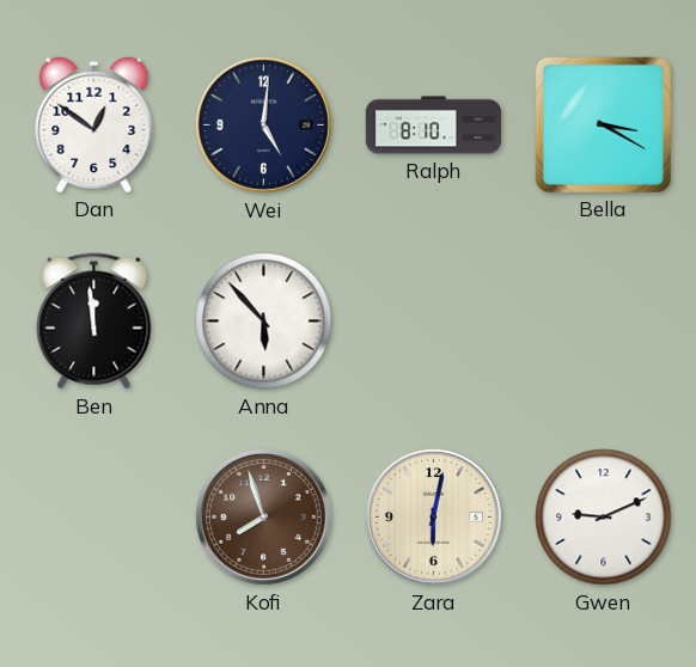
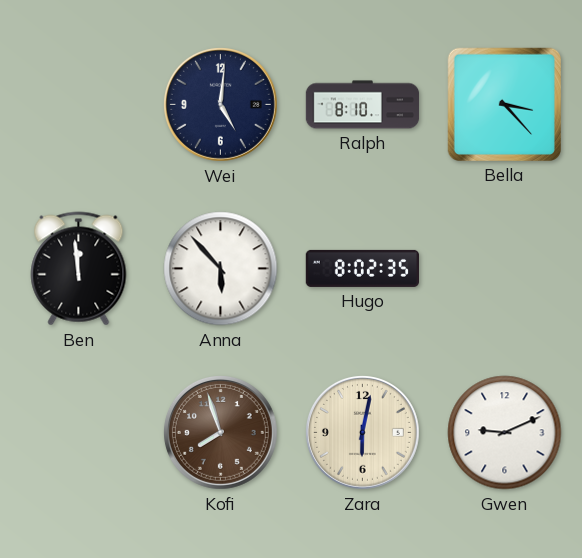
Dan: 12:51 -> none
Bella: 3:20 -> 3:23
Hugo: none -> 8:02
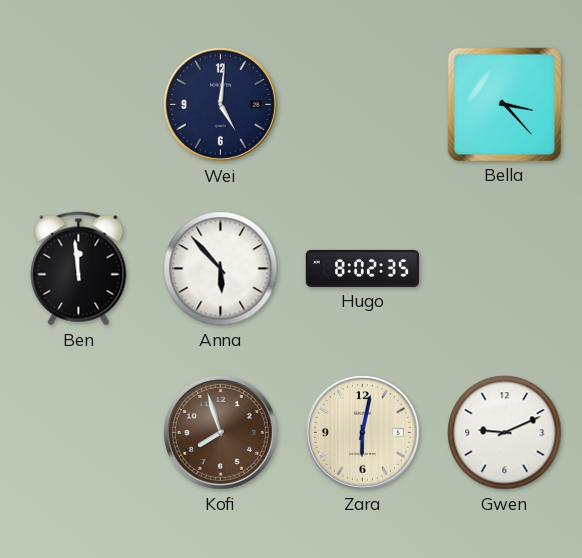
Ralph: 8:10 -> none
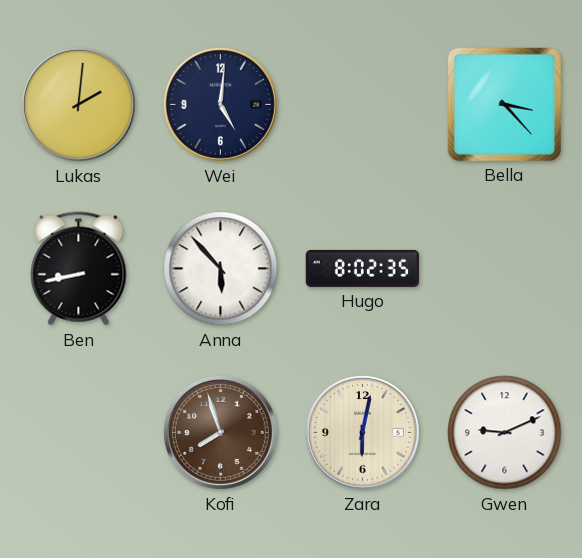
Lukas: none -> 2:01
Ben: 11:59 -> 8:43
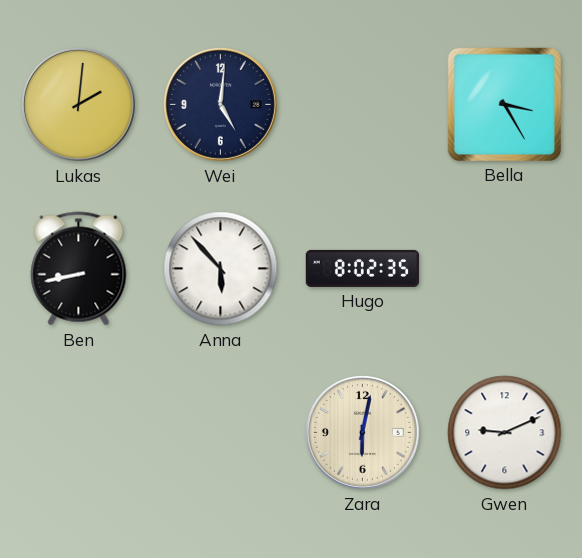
Bella: 3:23 -> 3:25
Kofi: 7:57 -> none
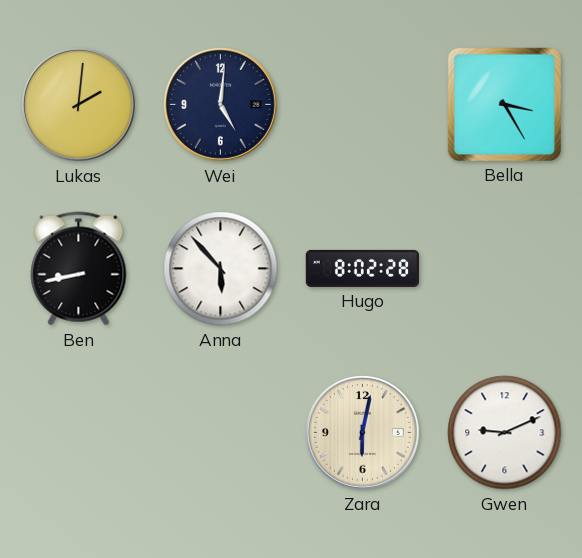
Hugo: 8:02:35 -> 8:02:28
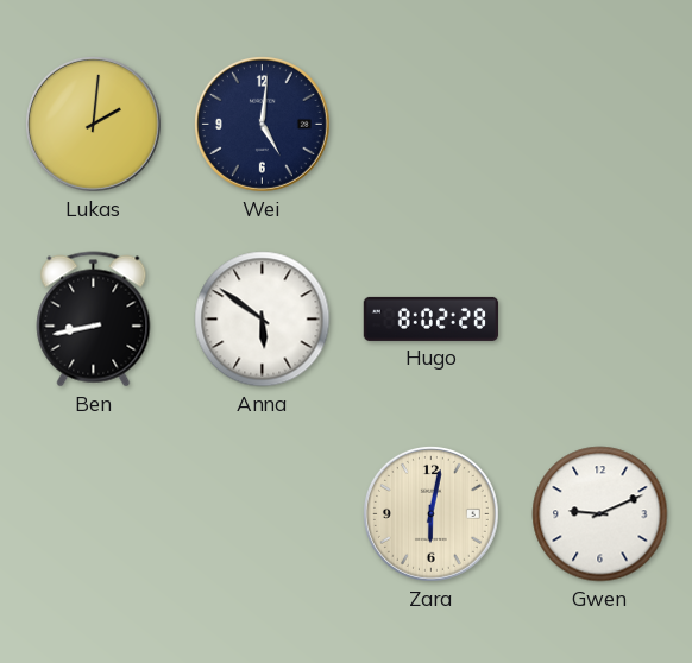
Bella: 3:25 -> none
Anna: 5:53 -> 5:51
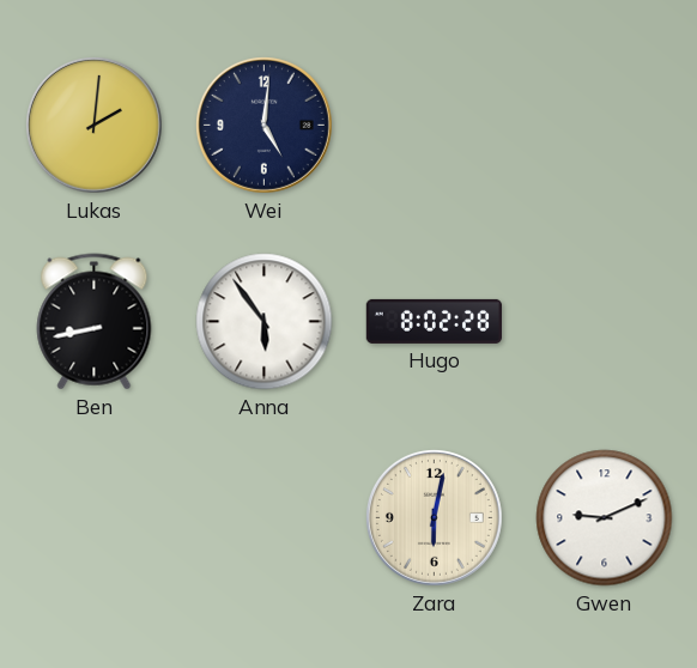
Anna: 5:51 -> 5:54
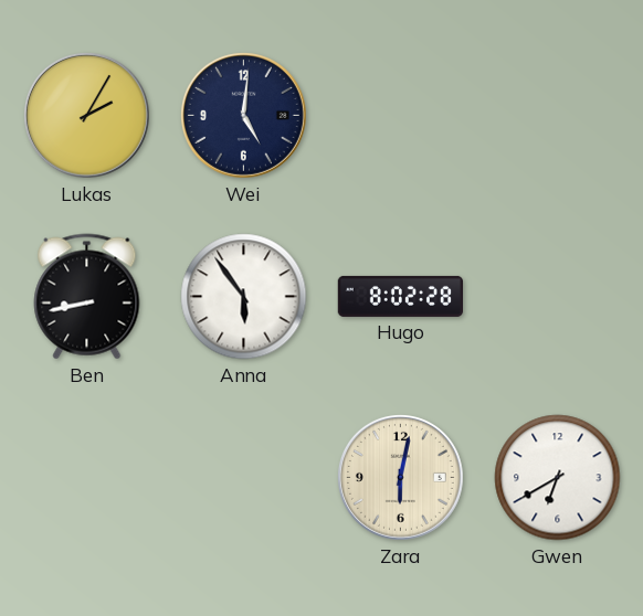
Lukas: 2:01 -> 2:05
Gwen: 9:11 -> 6:40
